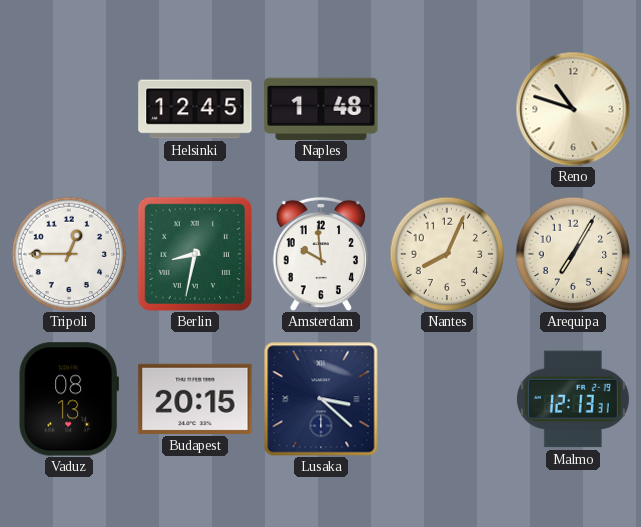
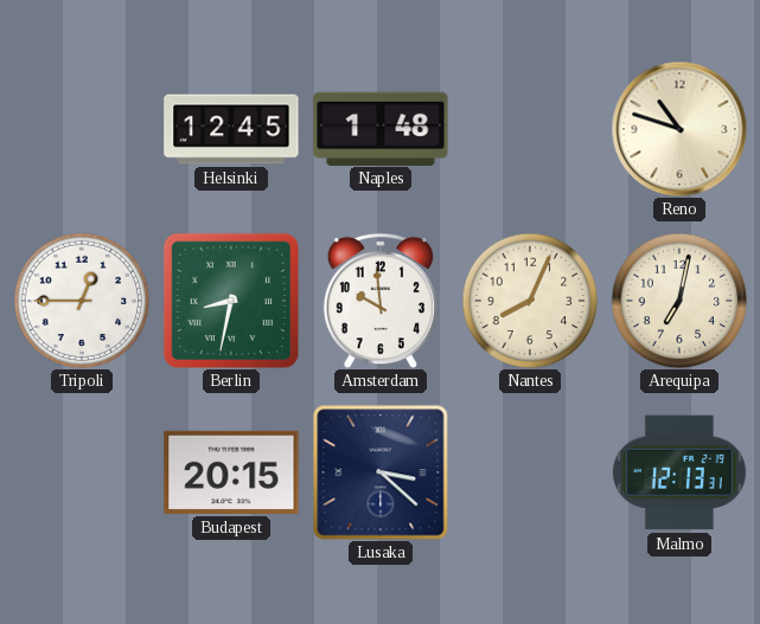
Arequipa: 7:05 -> 7:02
Vaduz: 08:13 -> none
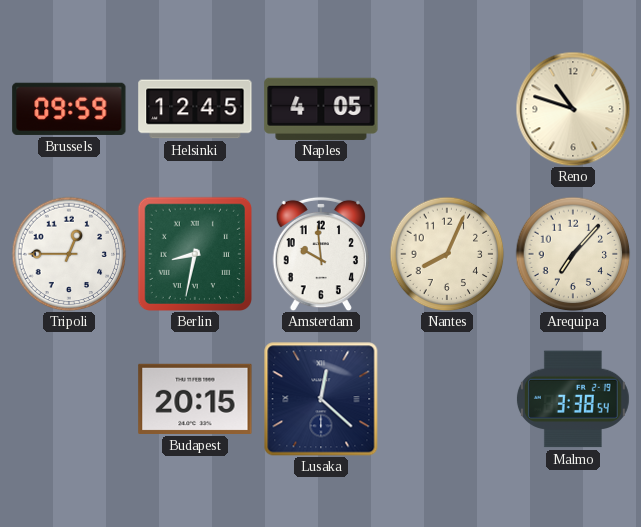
Brussels: none -> 09:59
Naples: 1:48 -> 4:05
Arequipa: 7:02 -> 7:07
Lusaka: 3:22 -> 12:22
Malmo: 12:13 -> 3:38
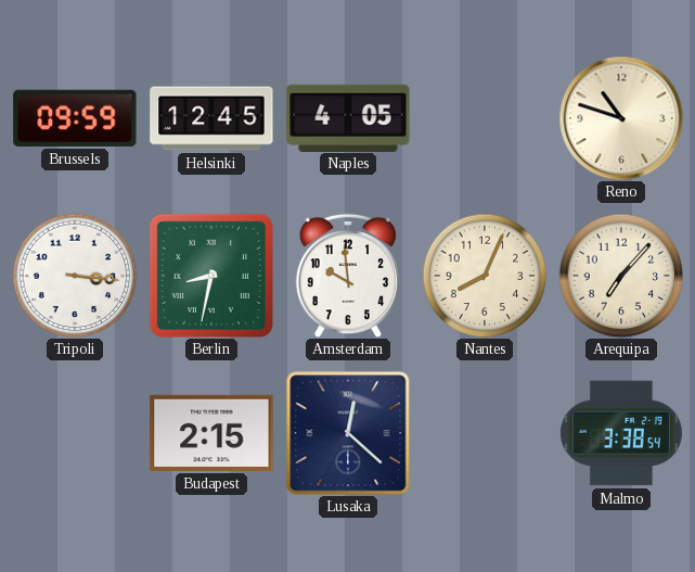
Tripoli: 12:45 -> 3:16
Budapest: 20:15 -> 2:15
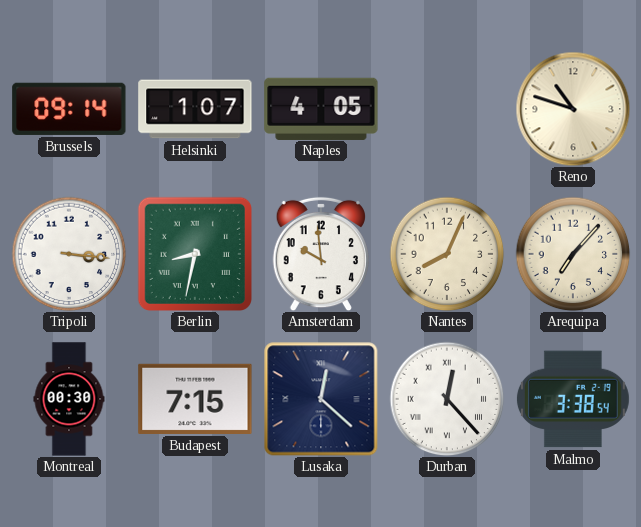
Brussels: 09:59 -> 09:14
Helsinki: 12:45 -> 1:07
Montreal: none -> 00:30
Budapest: 2:15 -> 7:15
Durban: none -> 12:23
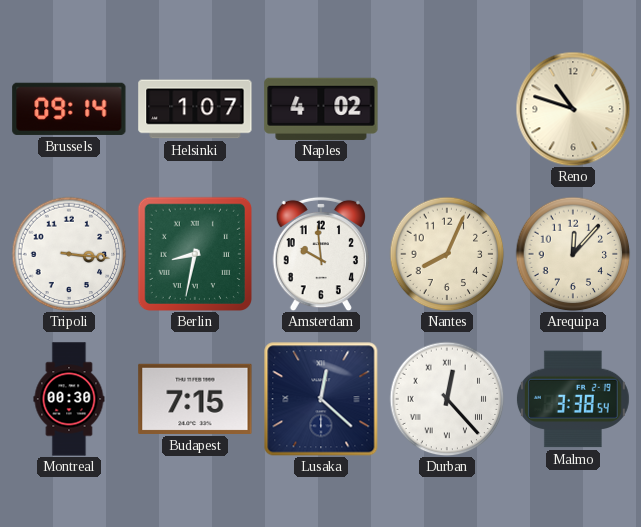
Naples: 4:05 -> 4:02
Arequipa: 7:07 -> 12:07
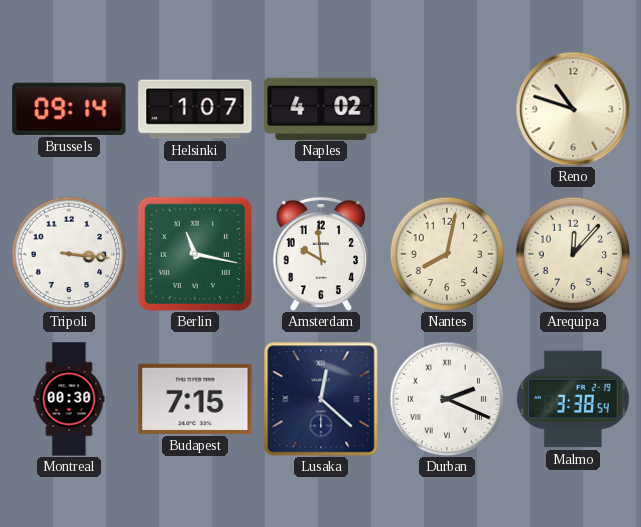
Berlin: 8:32 -> 11:17
Nantes: 8:04 -> 8:02
Durban: 12:23 -> 2:19
